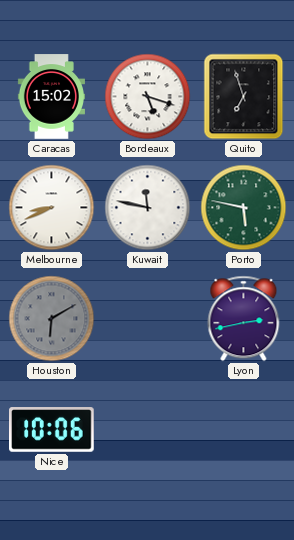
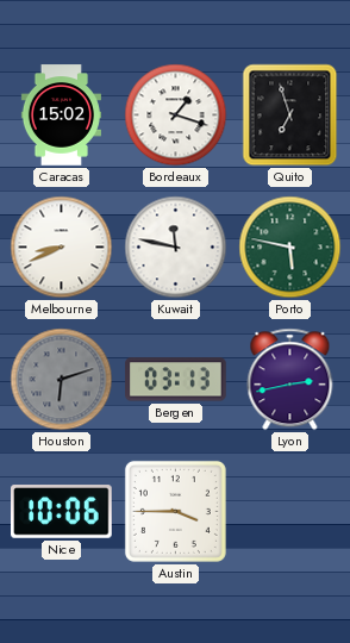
Bordeaux: 5:18 -> 1:18
Houston: 6:10 -> 6:12
Bergen: none -> 03:13
Austin: none -> 3:45
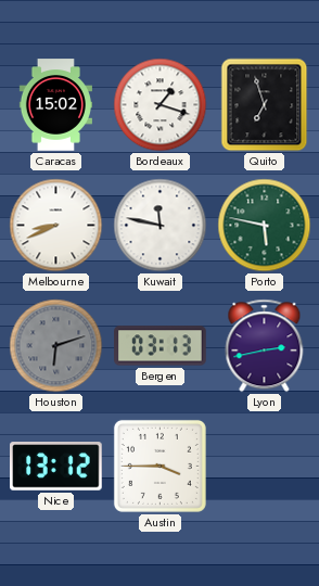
Nice: 10:06 -> 13:12
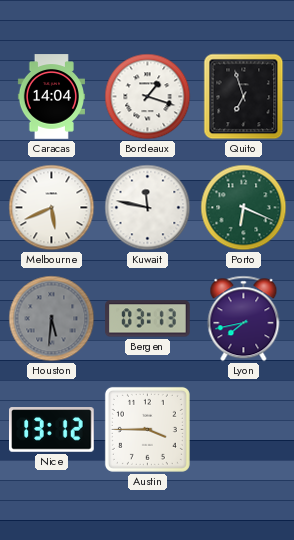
Caracas: 15:02 -> 14:04
Melbourne: 8:41 -> 5:41
Porto: 5:47 -> 6:19
Houston: 6:12 -> 5:31
Lyon: 2:43 -> 7:43
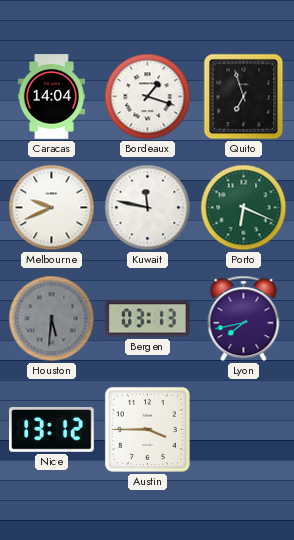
Melbourne: 5:41 -> 9:41
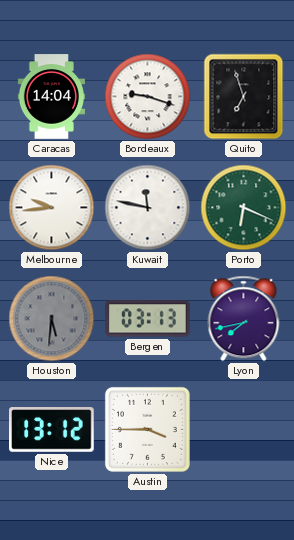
Bordeaux: 1:18 -> 9:18
Melbourne: 9:41 -> 9:44
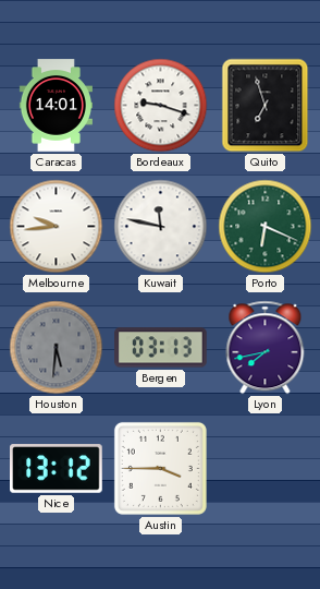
Caracas: 14:04 -> 14:01
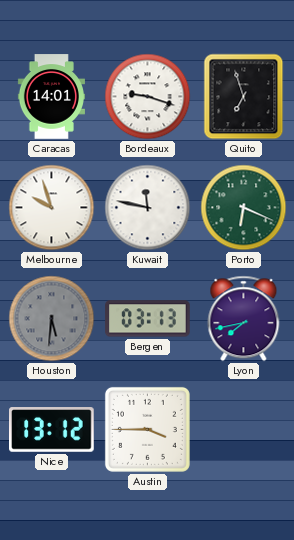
Melbourne: 9:44 -> 9:57
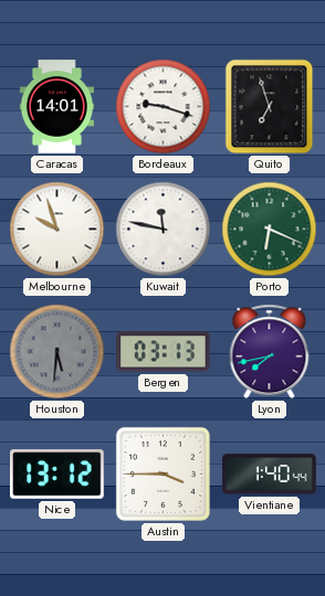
Vientiane: none -> 1:40
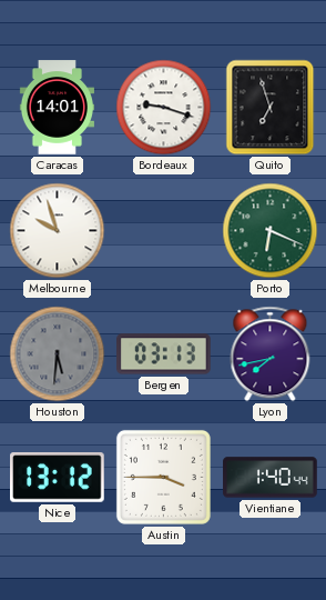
Kuwait: 11:47 -> none
